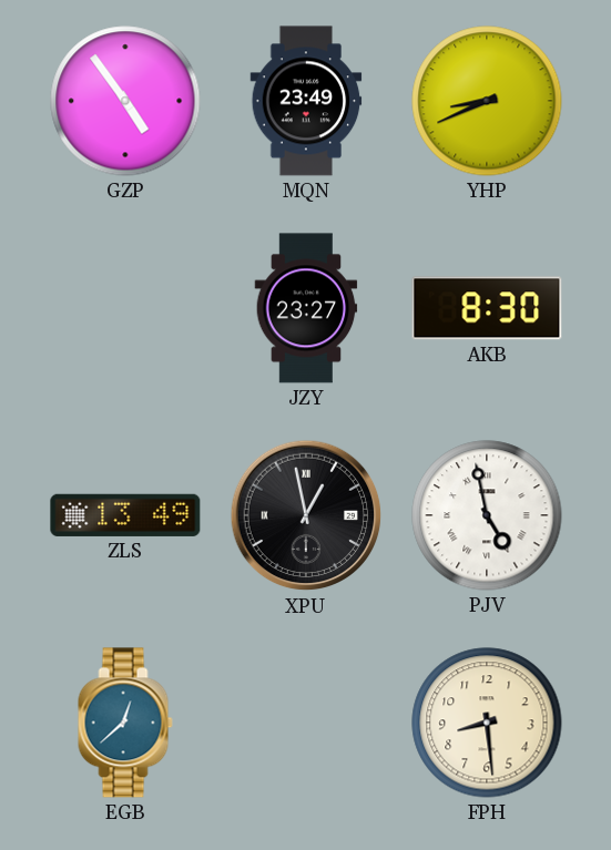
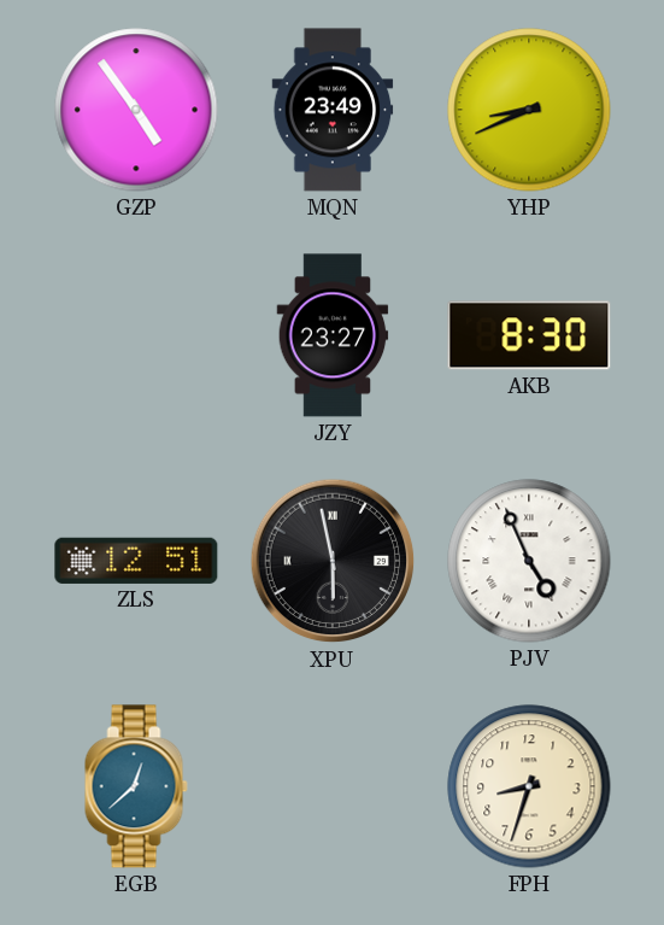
ZLS: 13:49 -> 12:51
XPU: 12:58 -> 5:58
PJV: 4:58 -> 4:56
FPH: 8:29 -> 8:33
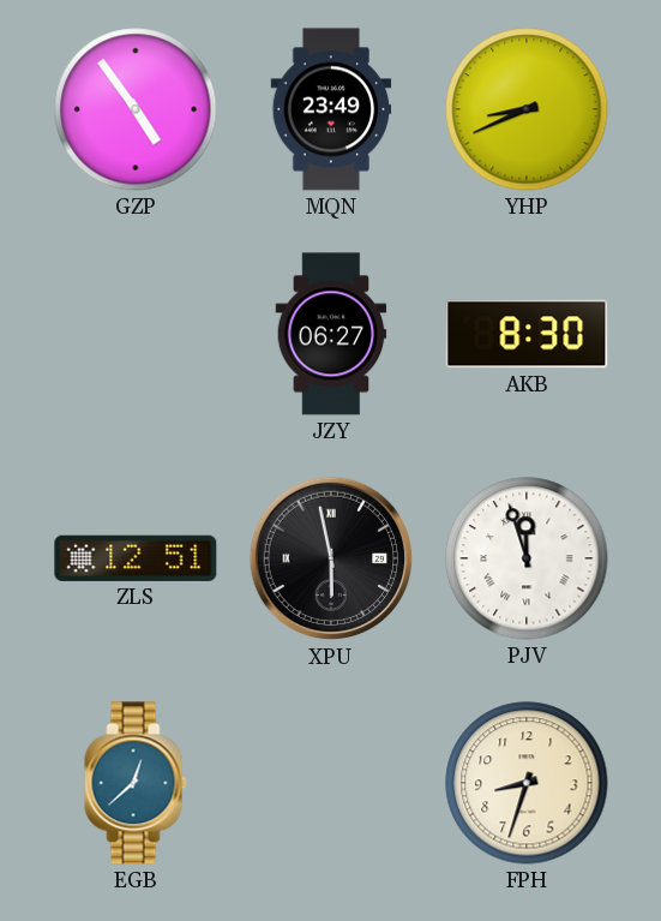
JZY: 23:27 -> 06:27
PJV: 4:56 -> 11:57
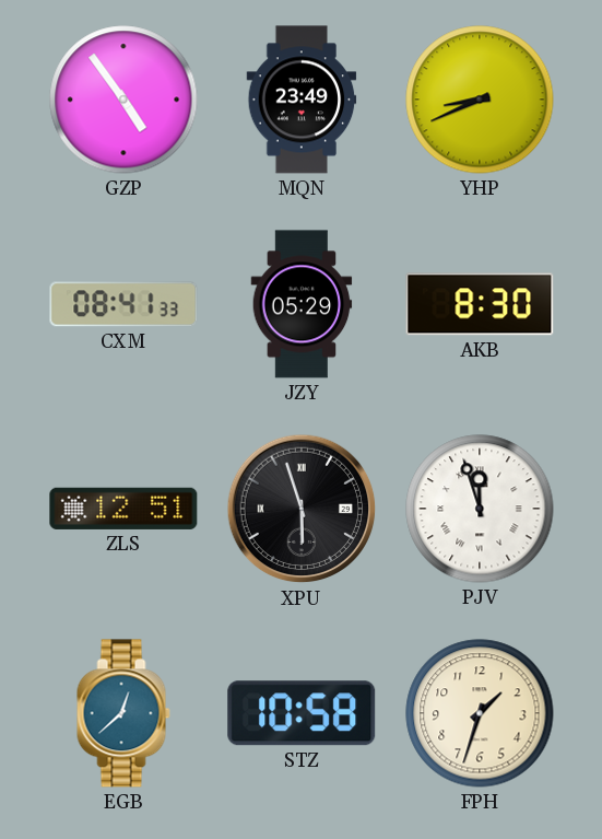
CXM: none -> 08:41
JZY: 06:27 -> 05:29
XPU: 5:58 -> 5:57
STZ: none -> 10:58
FPH: 8:33 -> 1:33
